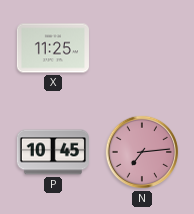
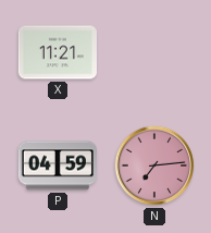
X: 11:25 -> 11:21
P: 10:45 -> 04:59
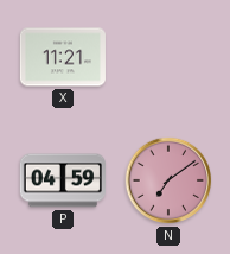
N: 7:14 -> 7:09
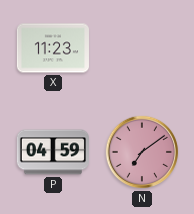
X: 11:21 -> 11:23
